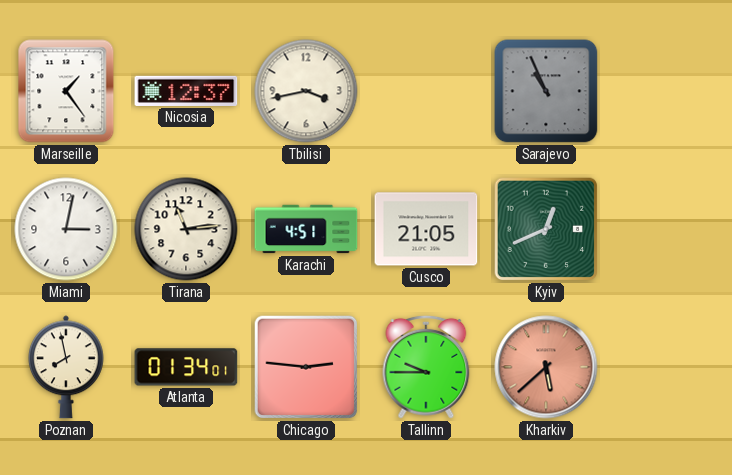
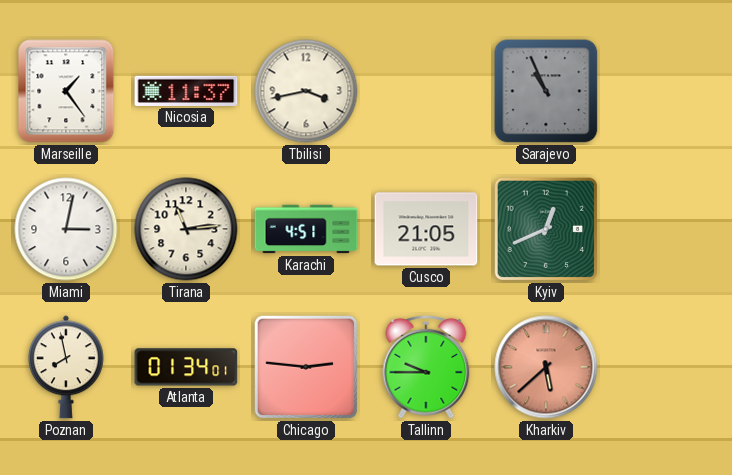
Nicosia: 12:37 -> 11:37
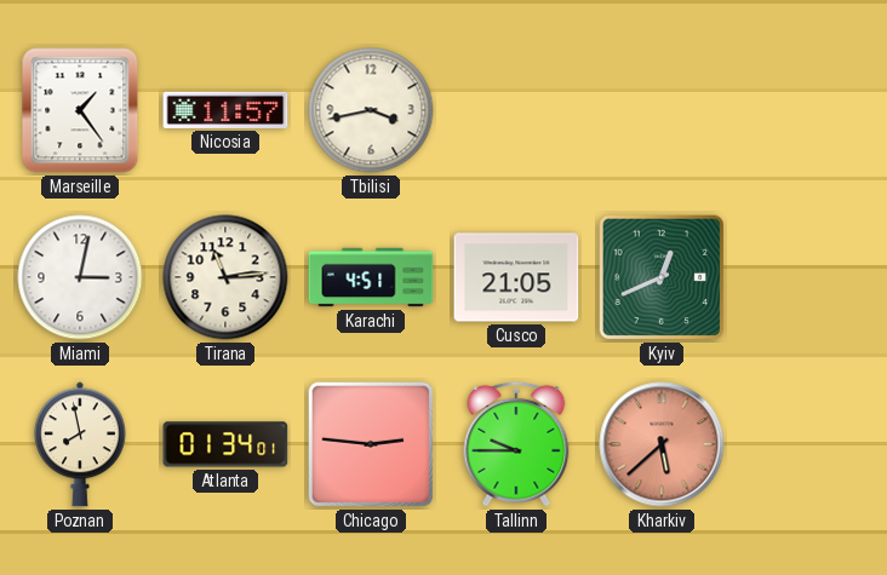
Nicosia: 11:37 -> 11:57
Sarajevo: 10:56 -> none
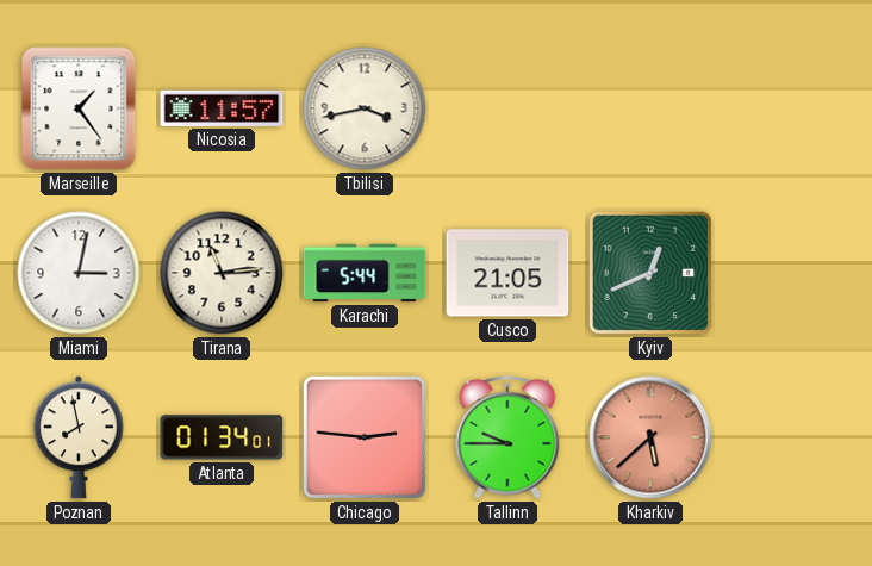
Karachi: 4:51 -> 5:44
